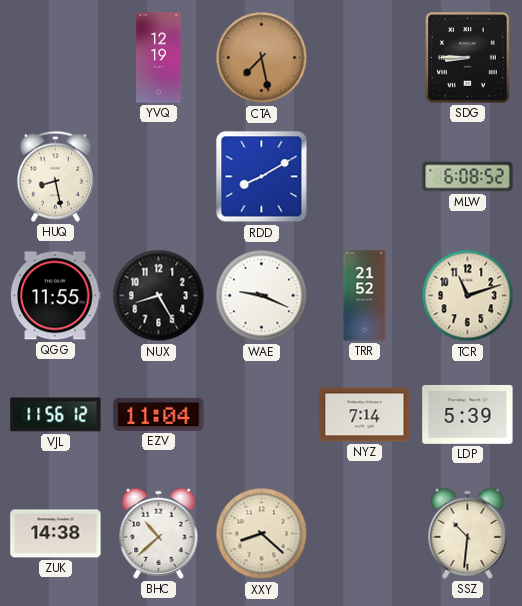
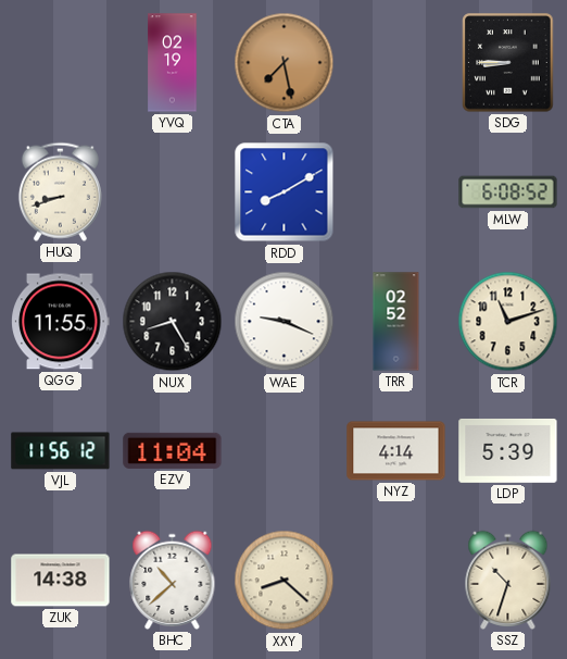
YVQ: 12:19 -> 02:19
HUQ: 8:28 -> 8:42
TRR: 21:52 -> 02:52
NYZ: 7:14 -> 4:14
SSZ: 10:31 -> 10:33
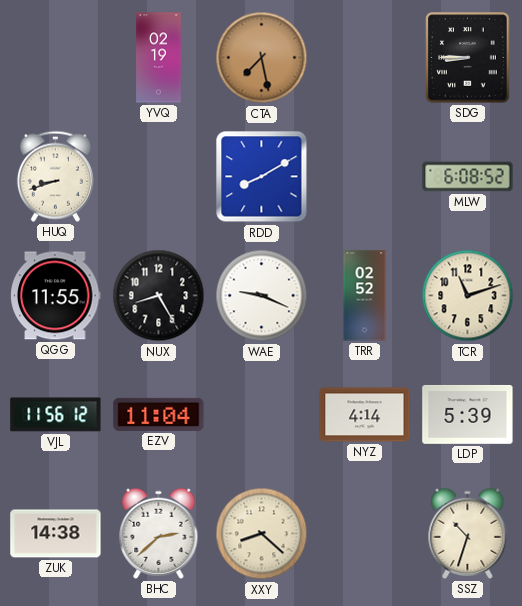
BHC: 10:38 -> 2:38
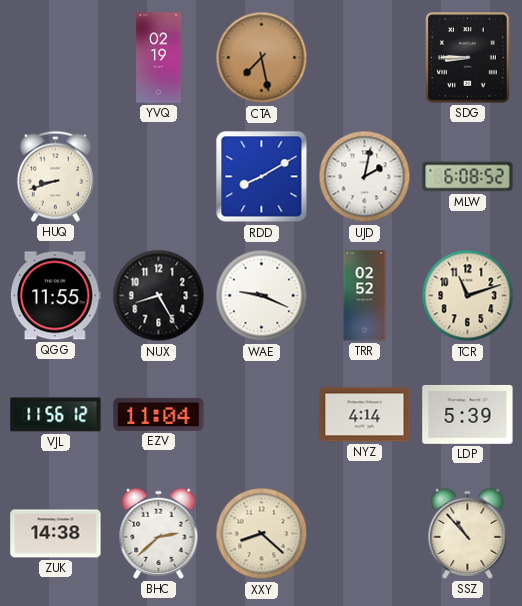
UJD: none -> 2:02
SSZ: 10:33 -> 10:53
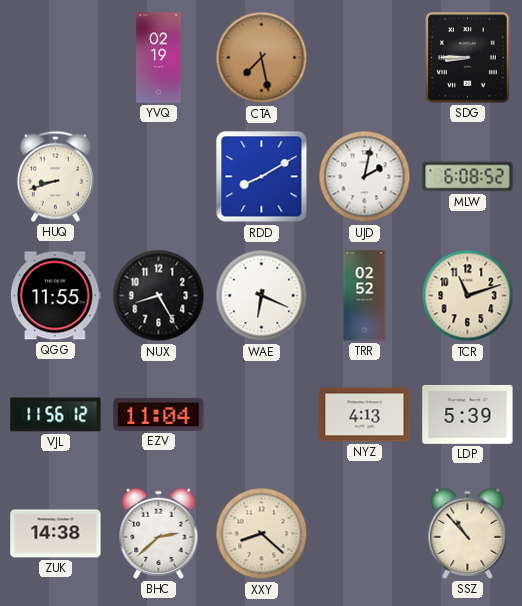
WAE: 9:19 -> 6:19
NYZ: 4:14 -> 4:13
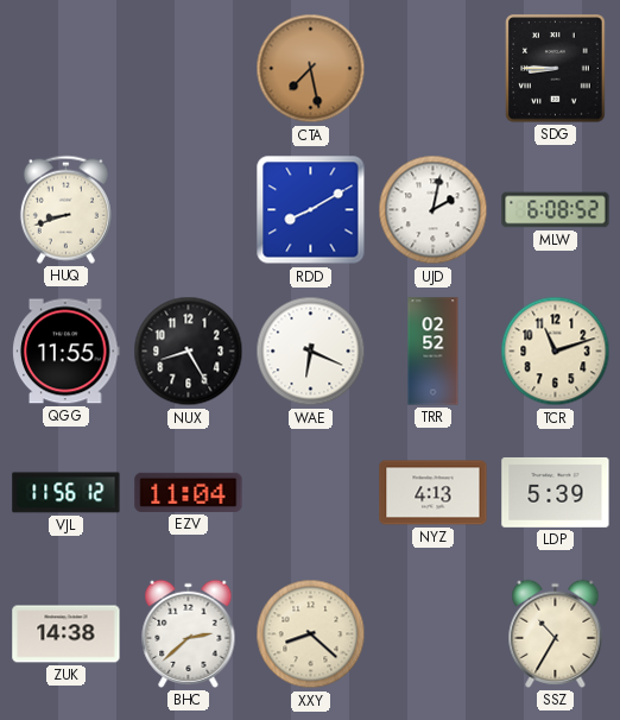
YVQ: 02:19 -> none
SSZ: 10:53 -> 10:35
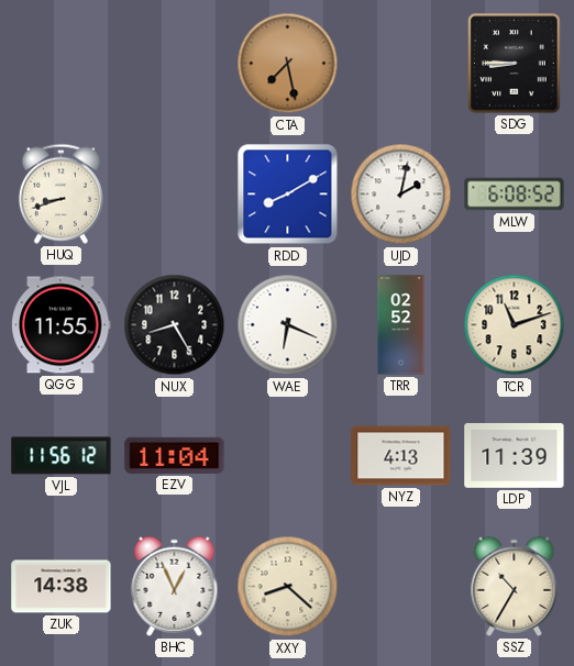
LDP: 5:39 -> 11:39
BHC: 2:38 -> 12:56
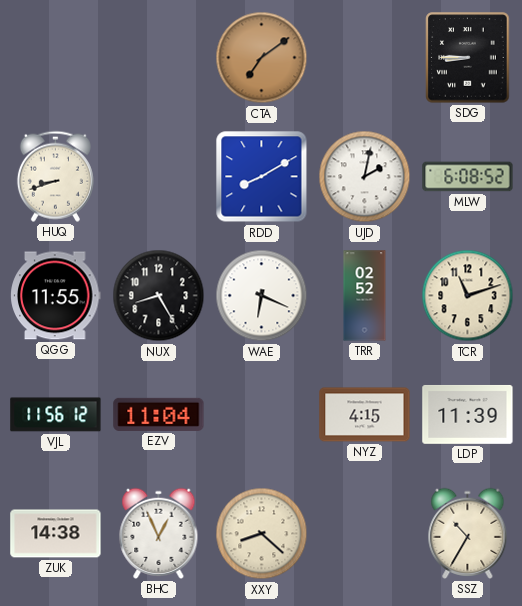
CTA: 7:28 -> 7:09
NYZ: 4:13 -> 4:15
